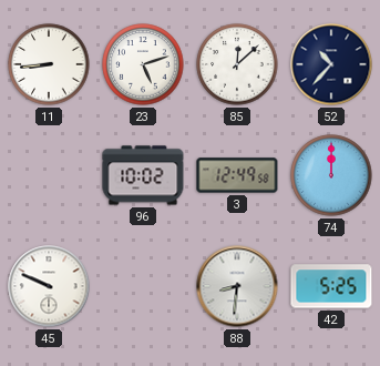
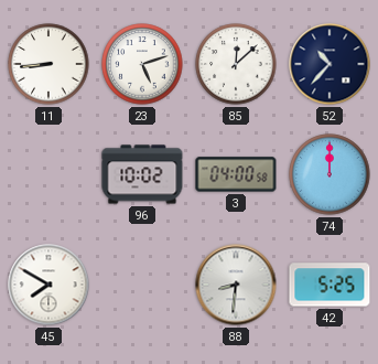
3: 12:49 -> 04:00
45: 9:49 -> 7:50
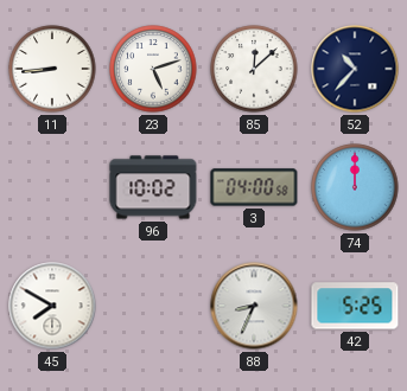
88: 8:31 -> 8:34
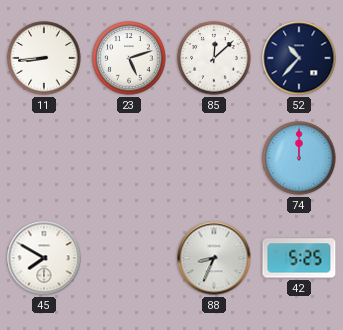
96: 10:02 -> none
3: 04:00 -> none
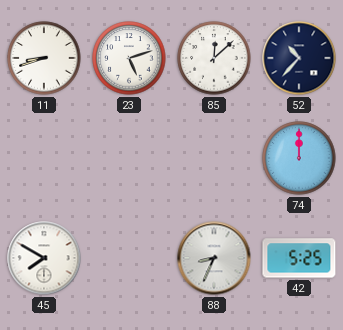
11: 8:44 -> 8:42
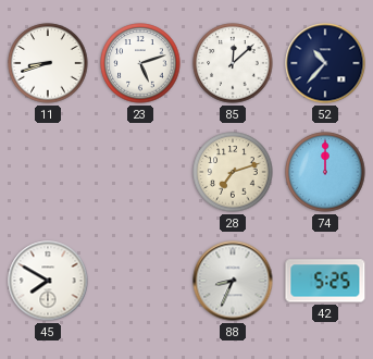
28: none -> 7:12
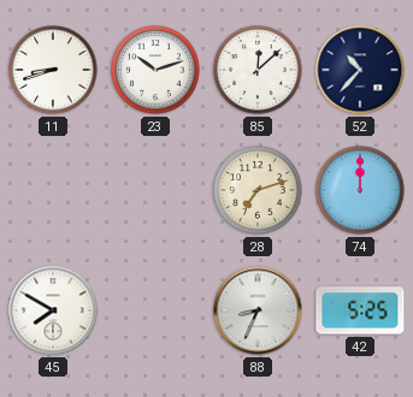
23: 5:12 -> 10:12
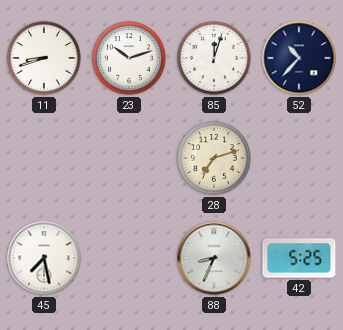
85: 12:08 -> 12:03
74: 12:00 -> none
45: 7:50 -> 7:28
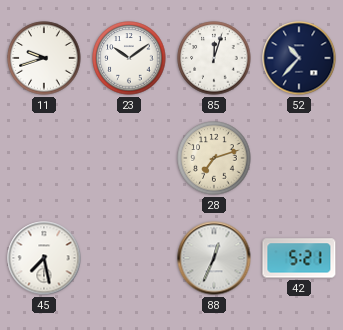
11: 8:42 -> 9:42
23: 10:12 -> 10:09
88: 8:34 -> 12:34
42: 5:25 -> 5:21
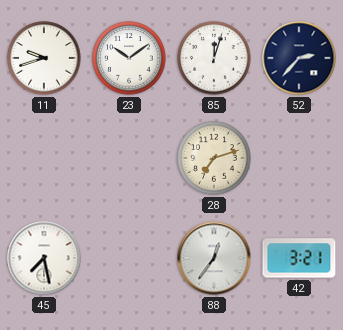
52: 10:37 -> 2:37
88: 12:34 -> 12:36
42: 5:21 -> 3:21
